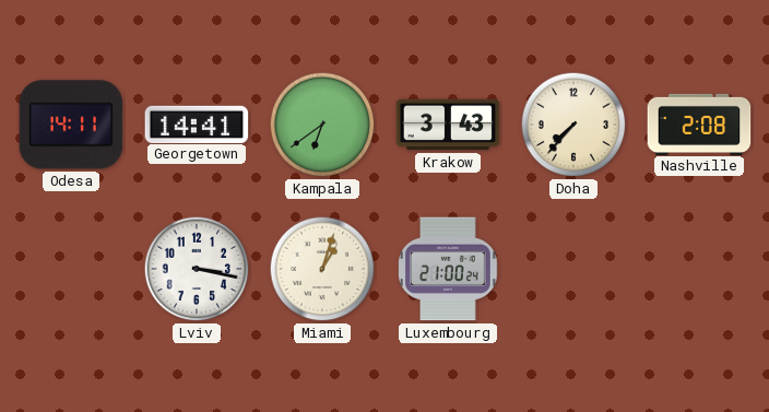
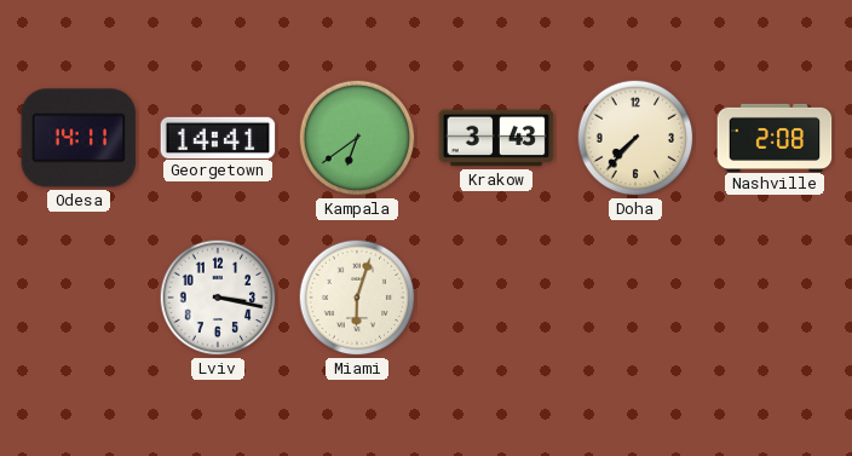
Miami: 1:03 -> 6:03
Luxembourg: 21:00 -> none
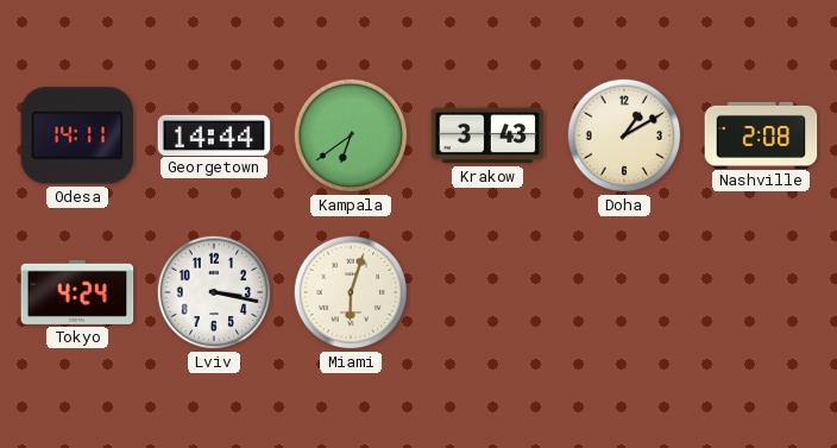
Georgetown: 14:41 -> 14:44
Doha: 7:37 -> 1:10
Tokyo: none -> 4:24
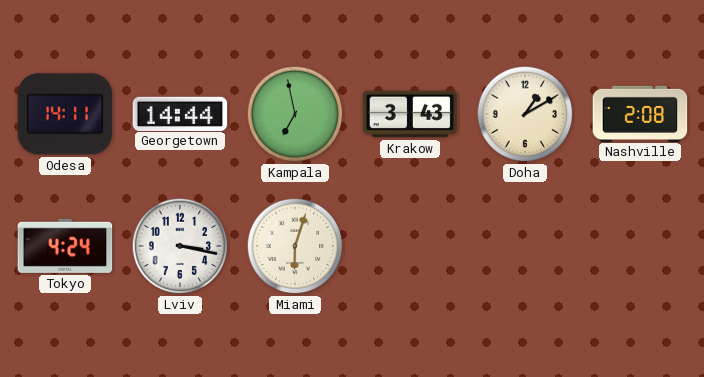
Kampala: 6:39 -> 6:58
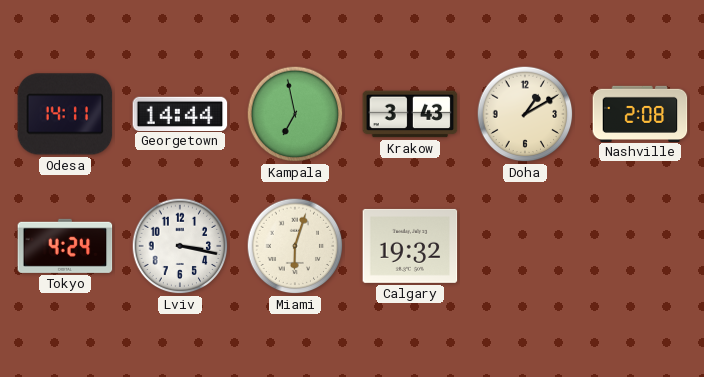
Calgary: none -> 19:32
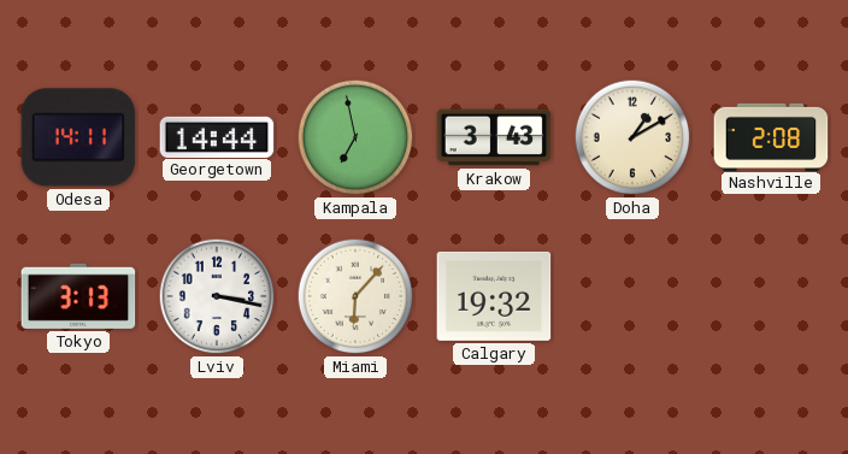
Tokyo: 4:24 -> 3:13
Miami: 6:03 -> 6:07
